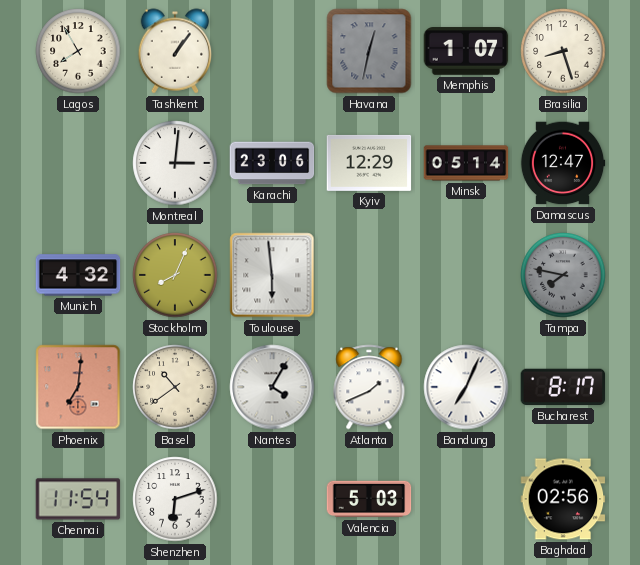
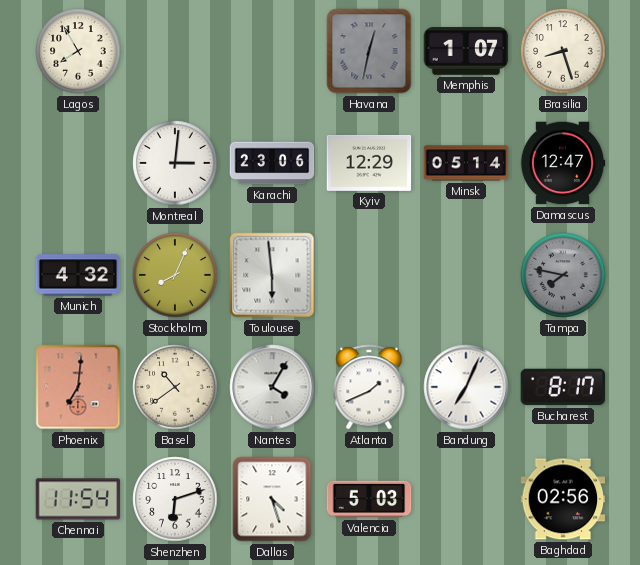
Tashkent: 1:06 -> none
Dallas: none -> 4:27
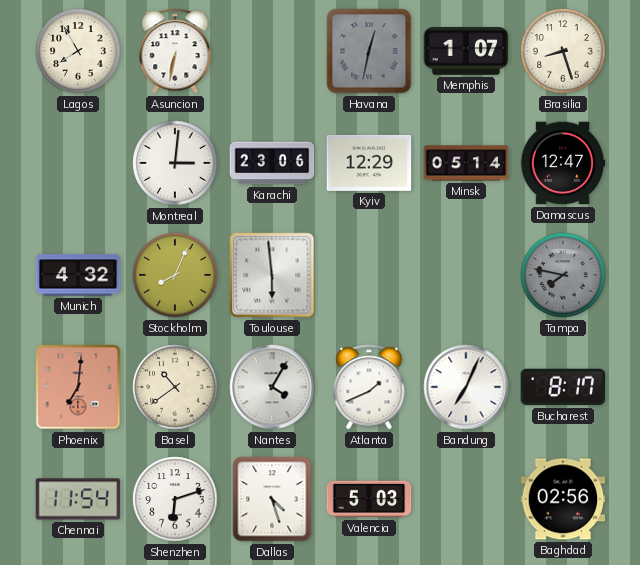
Asuncion: none -> 6:32
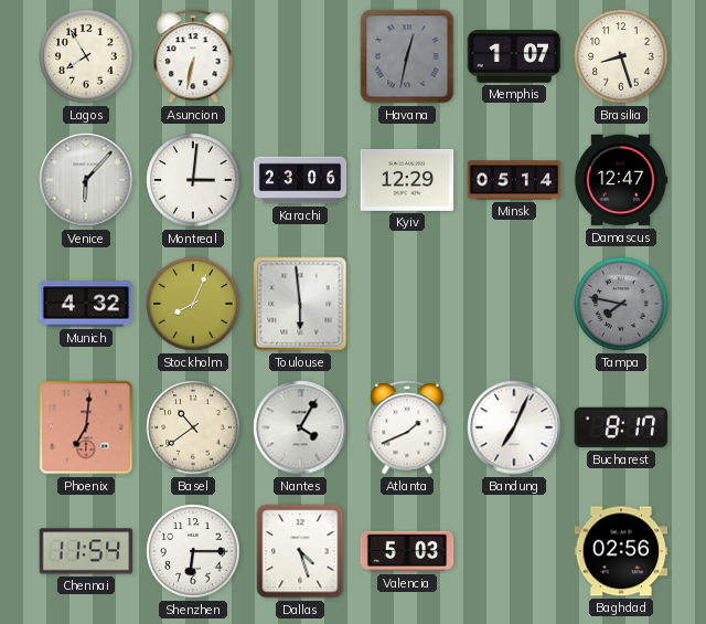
Venice: none -> 6:07
Shenzhen: 6:12 -> 6:15
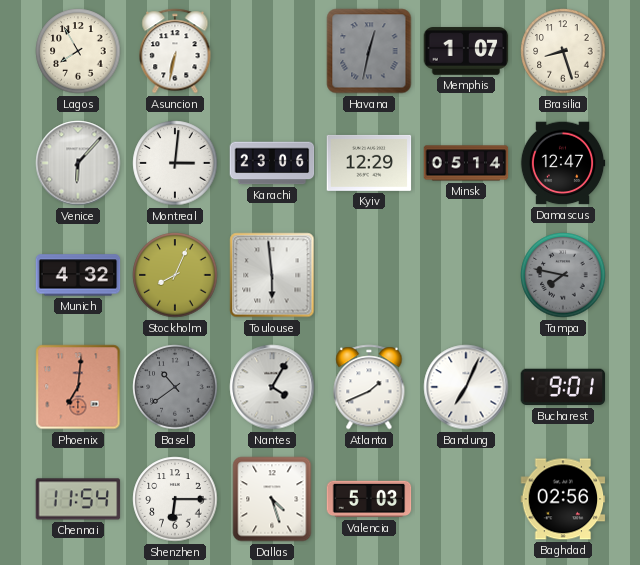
Basel dial: cream -> grey
Bucharest: 8:17 -> 9:01
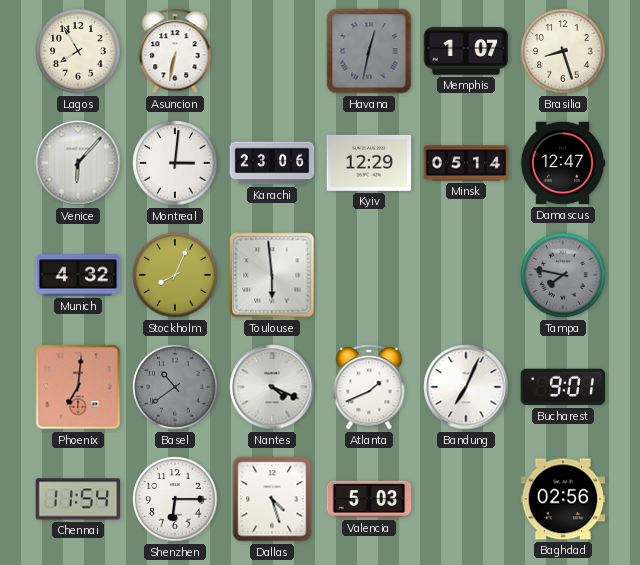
Nantes: 4:05 -> 4:19
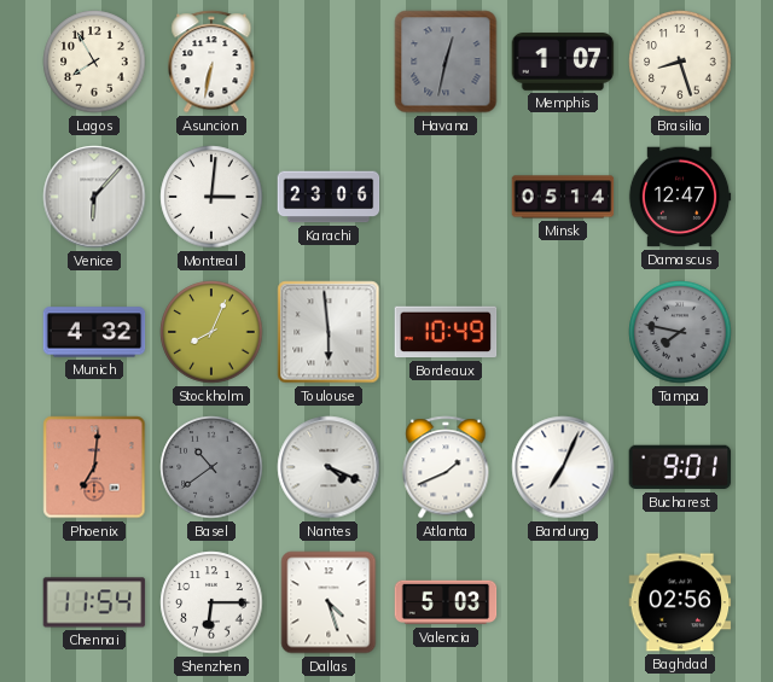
Kyiv: 12:29 -> none
Bordeaux: none -> 10:49
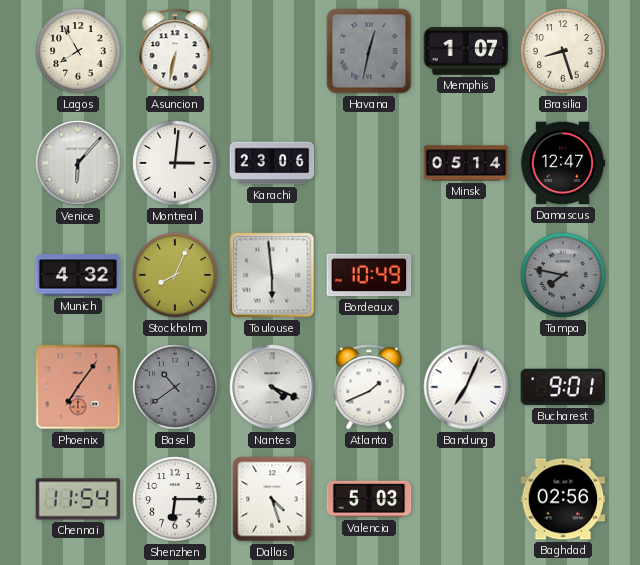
Phoenix: 7:01 -> 7:06
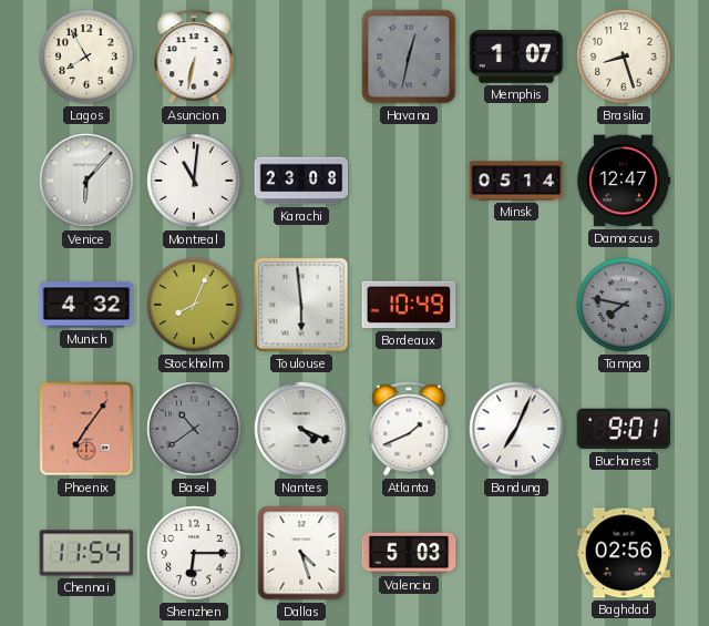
Montreal: 3:01 -> 11:01
Karachi: 23:06 -> 23:08
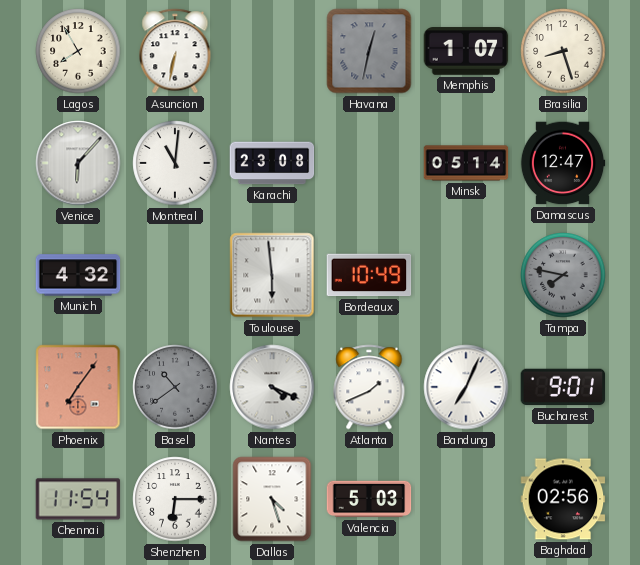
Stockholm: 8:04 -> none
